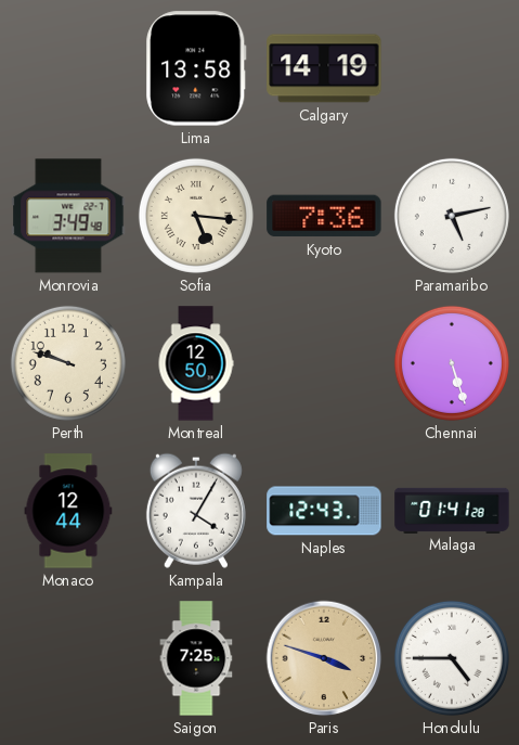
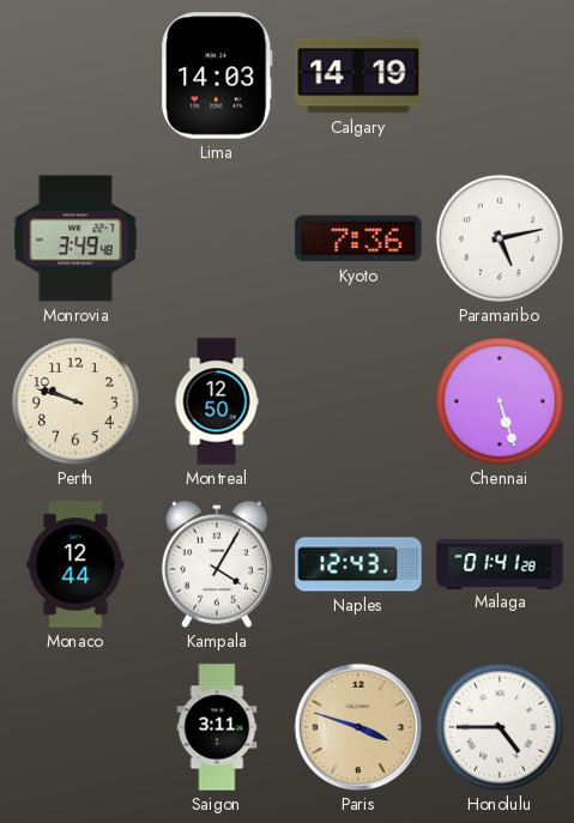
Lima: 13:58 -> 14:03
Sofia: 5:16 -> none
Saigon: 7:25 -> 3:11
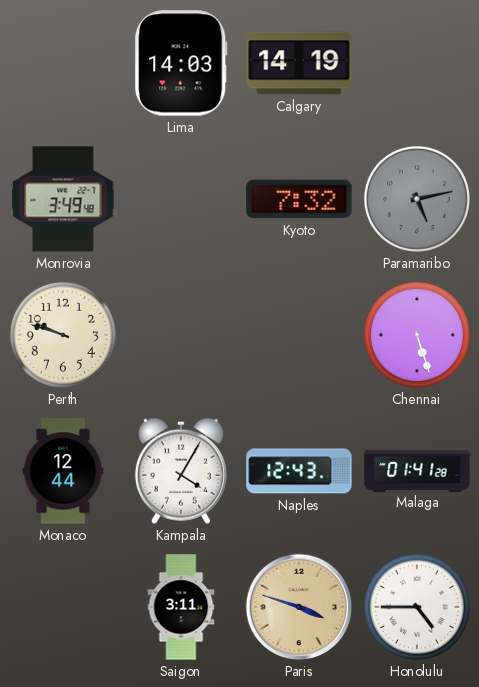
Kyoto: 7:36 -> 7:32
Paramaribo dial: white -> grey
Montreal: 12:50 -> none
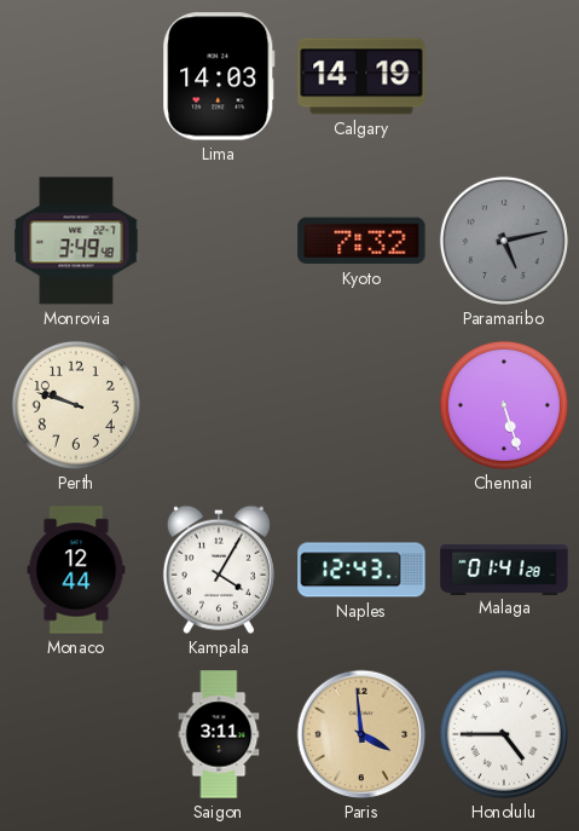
Paris: 3:48 -> 3:59
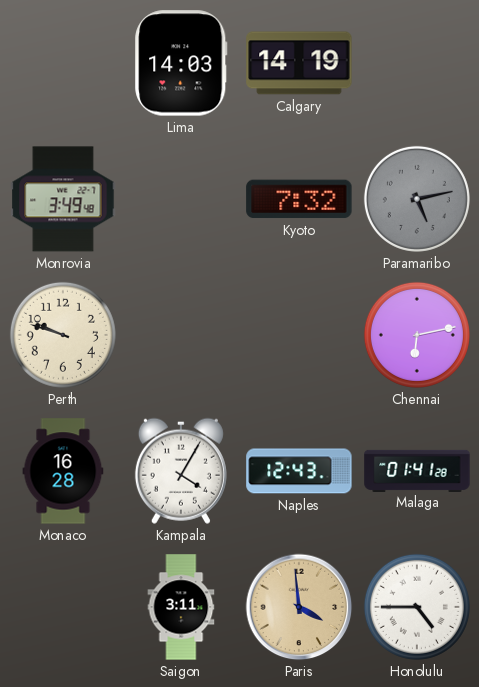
Chennai: 5:27 -> 6:13
Monaco: 12:44 -> 16:28
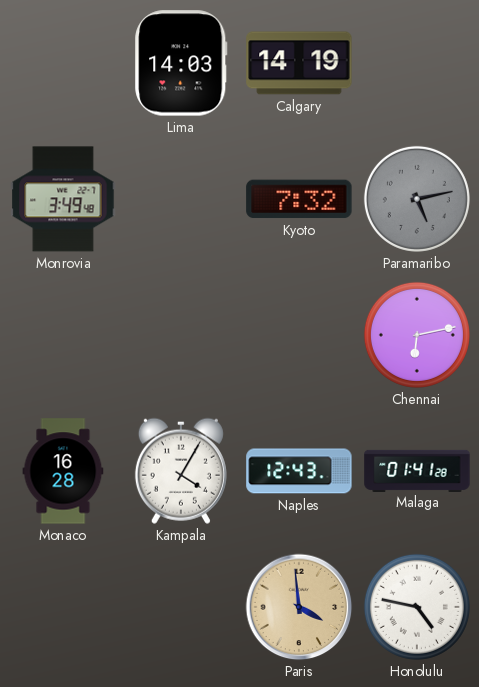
Perth: 9:48 -> none
Saigon: 3:11 -> none
Honolulu: 4:45 -> 4:47
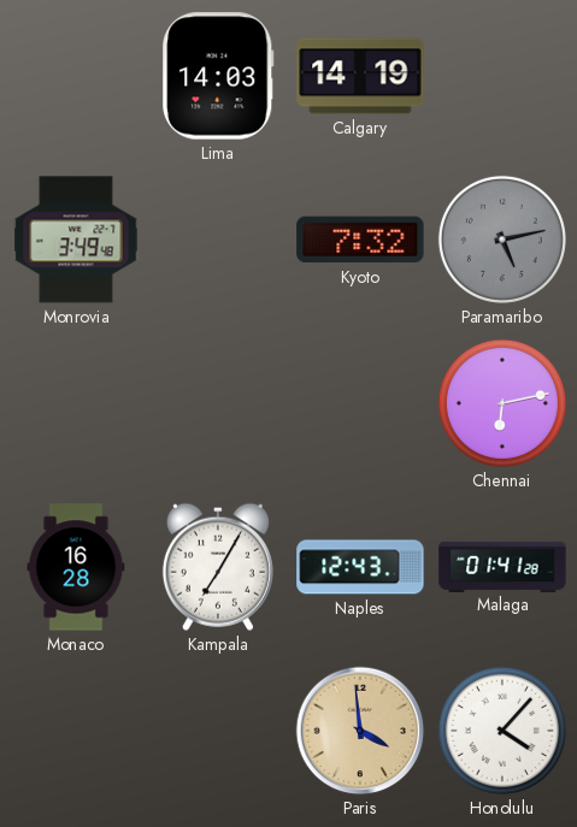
Kampala: 4:05 -> 7:05
Honolulu: 4:47 -> 4:07
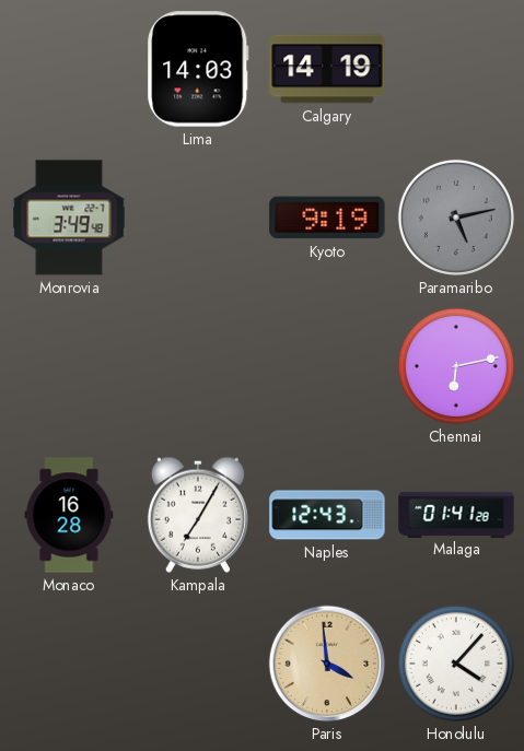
Kyoto: 7:32 -> 9:19
